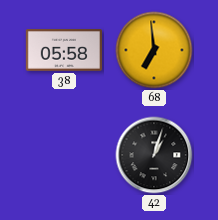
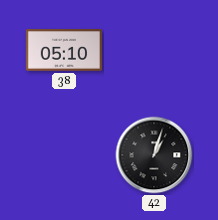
38: 05:58 -> 05:10
68: 6:59 -> none
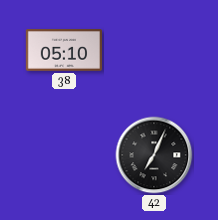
42: 1:03 -> 7:04
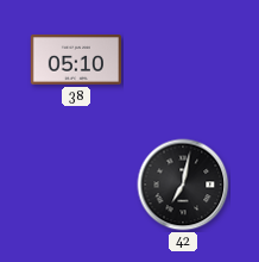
42: 7:04 -> 7:02
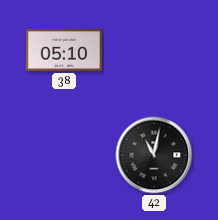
42: 7:02 -> 11:02
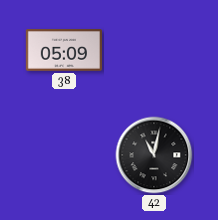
38: 05:10 -> 05:09
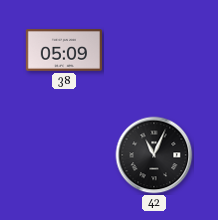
42: 11:02 -> 11:04
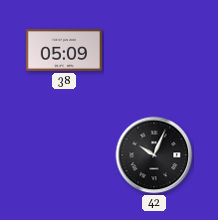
42: 11:04 -> 10:04
